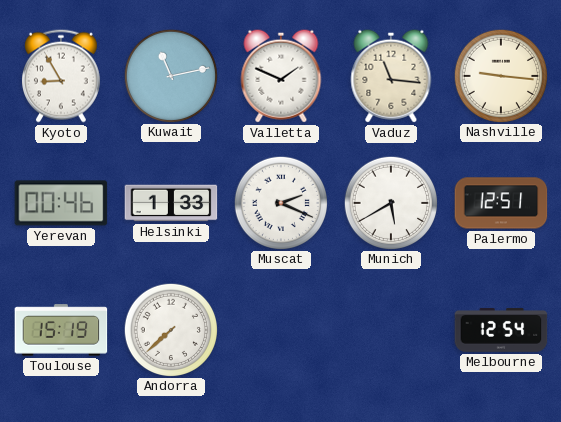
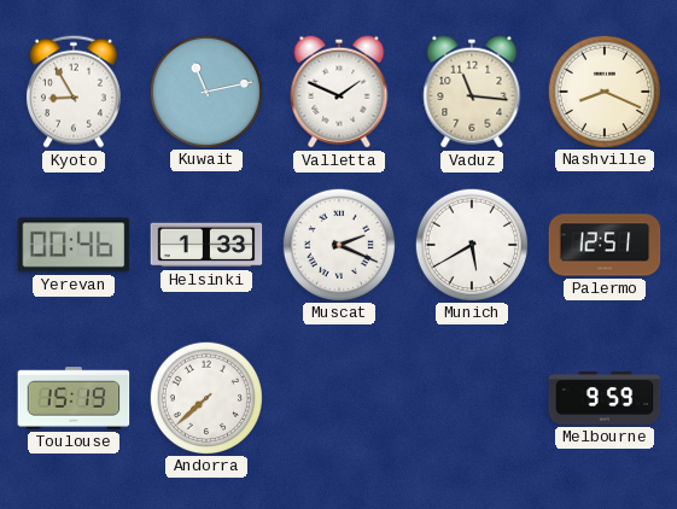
Nashville: 9:16 -> 8:19
Melbourne: 12:54 -> 9:59
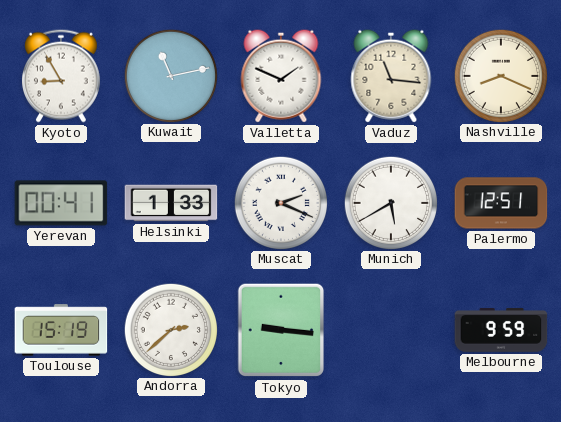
Yerevan: 00:46 -> 00:41
Andorra: 7:38 -> 2:38
Tokyo: none -> 9:16
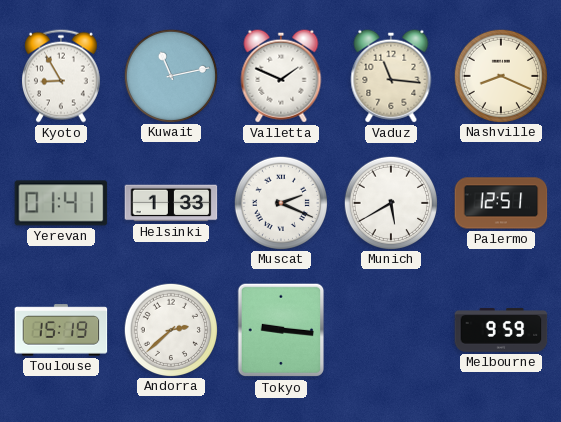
Yerevan: 00:41 -> 01:41
